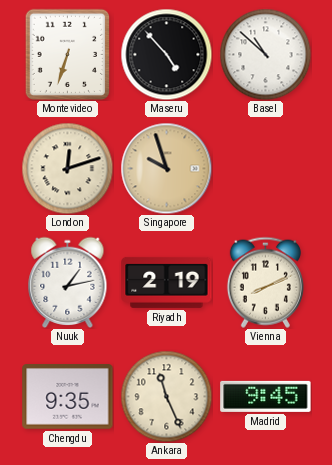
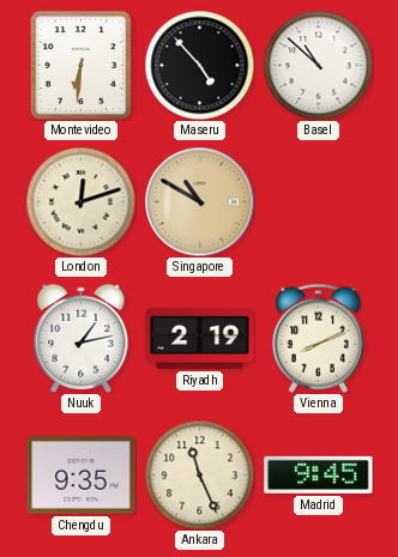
Montevideo: 6:33 -> 6:31
Singapore: 9:57 -> 10:50
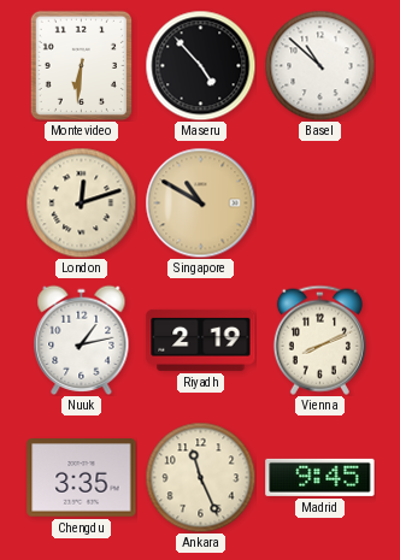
Chengdu: 9:35 -> 3:35
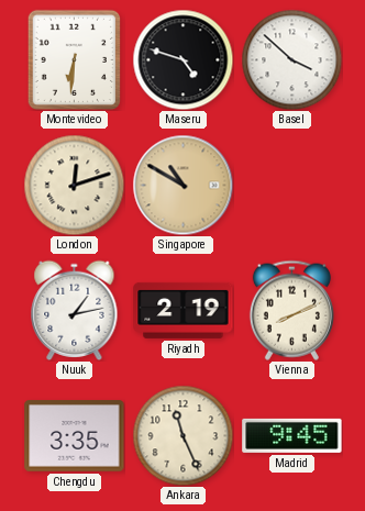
Maseru: 4:53 -> 4:48
Basel: 10:52 -> 3:52
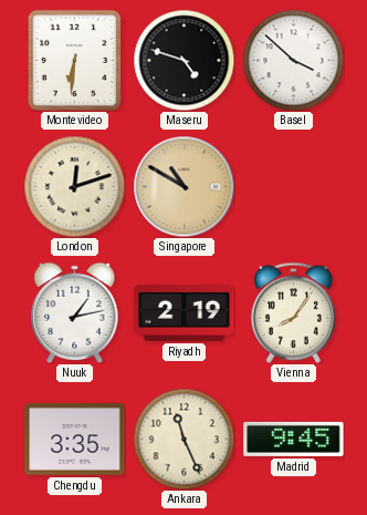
Vienna: 8:11 -> 8:06
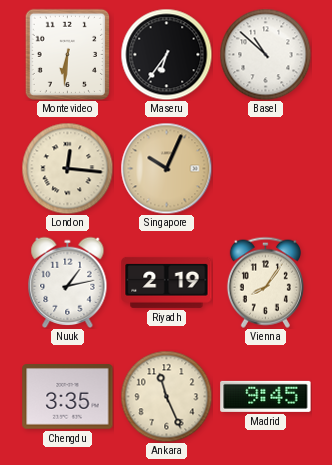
Maseru: 4:48 -> 6:36
Basel: 3:52 -> 10:52
London: 12:12 -> 12:16
Singapore: 10:50 -> 10:04
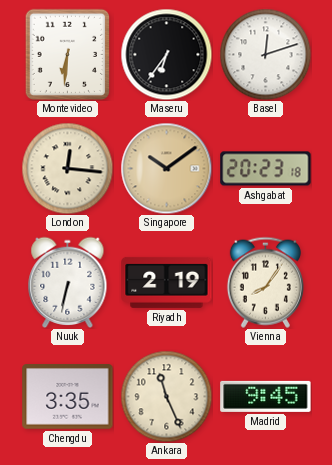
Basel: 10:52 -> 12:12
Singapore: 10:04 -> 10:09
Ashgabat: none -> 20:23
Nuuk: 1:13 -> 6:32
